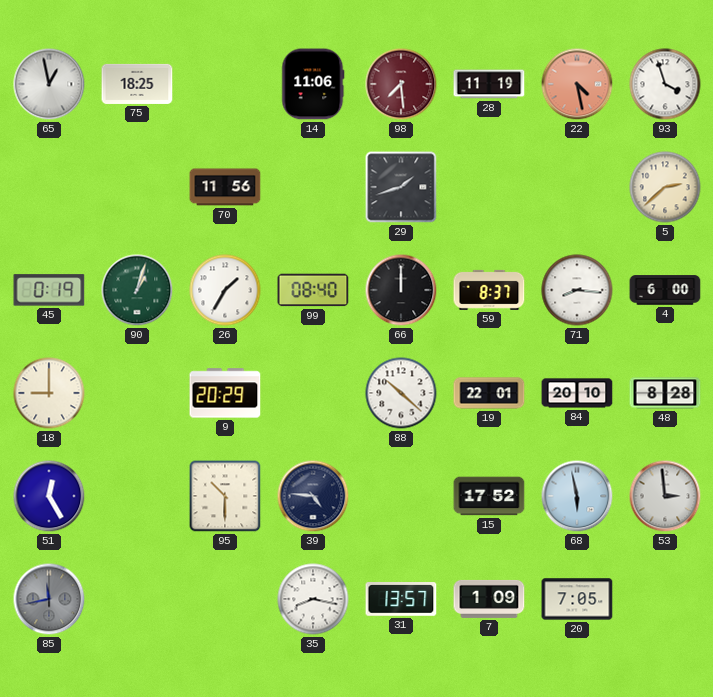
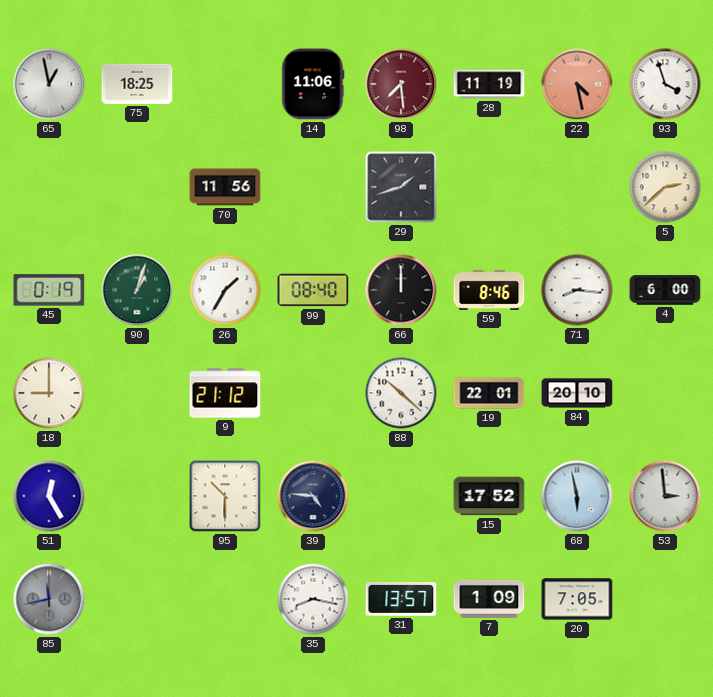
59: 8:37 -> 8:46
9: 20:29 -> 21:12
48: 8:28 -> none
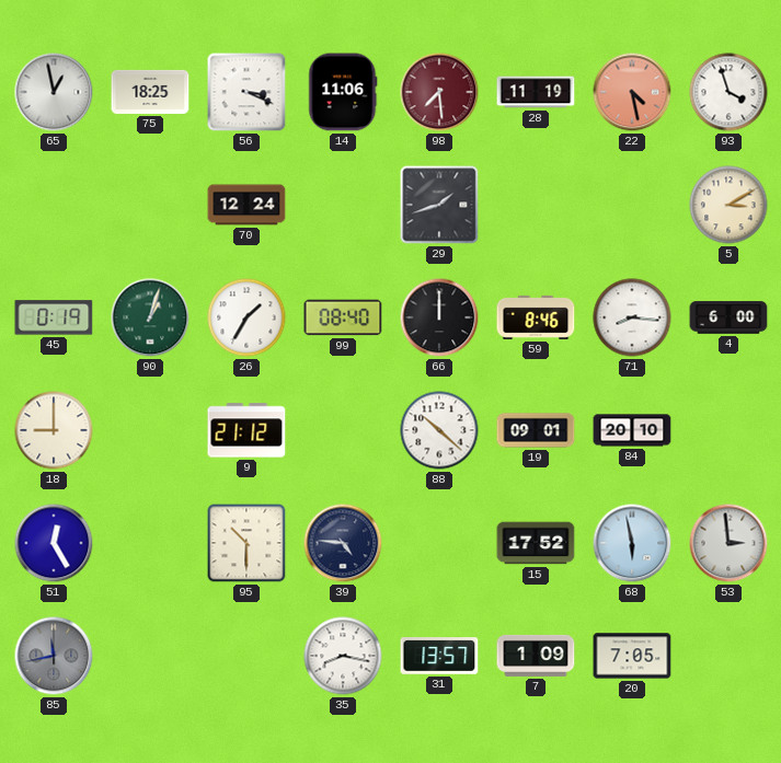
56: none -> 3:19
70: 11:56 -> 12:24
5: 2:38 -> 3:10
19: 22:01 -> 09:01
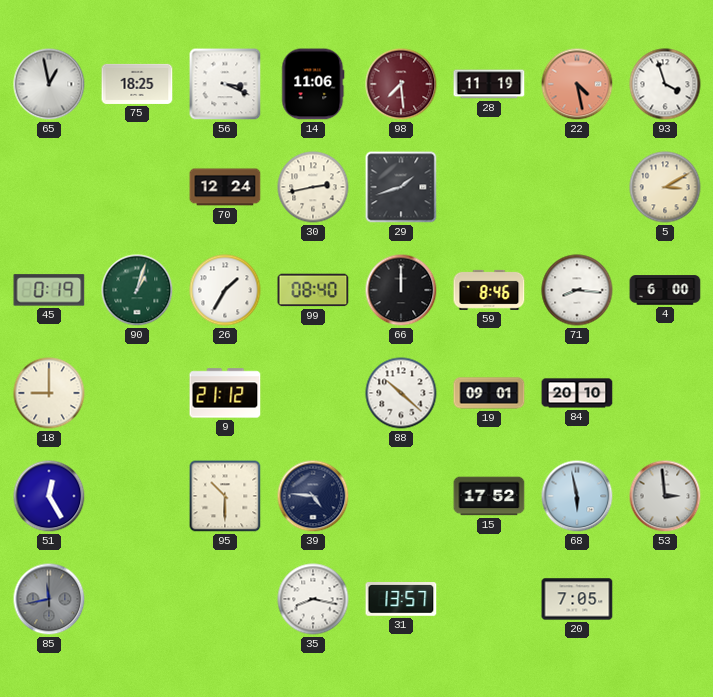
30: none -> 2:43
7: 1:09 -> none
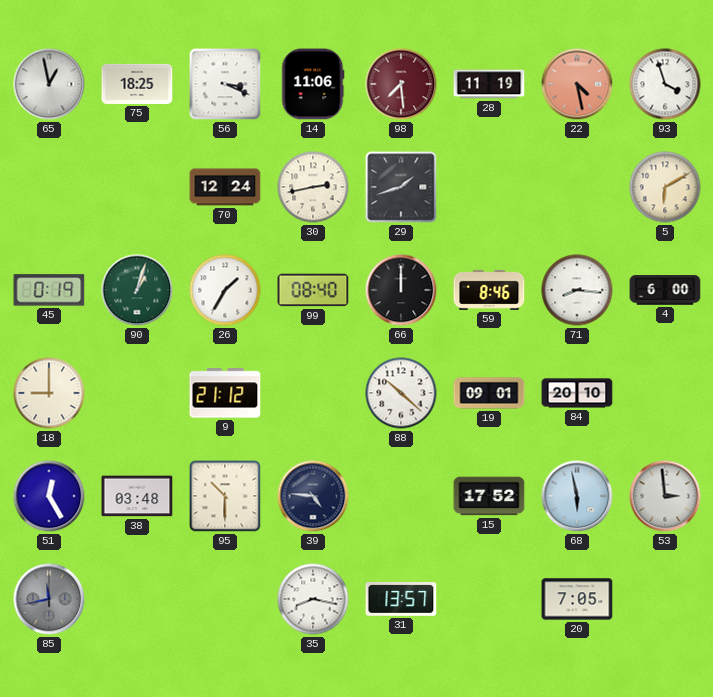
5: 3:10 -> 6:10
38: none -> 03:48
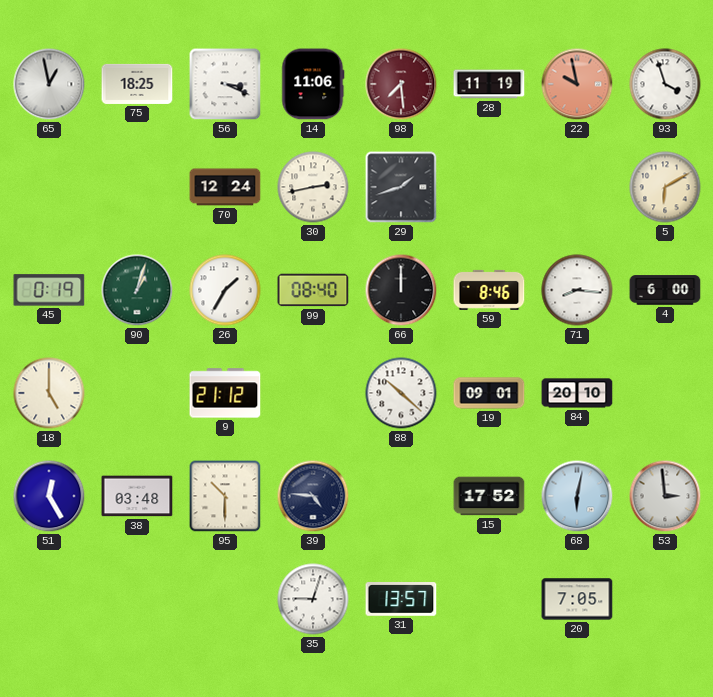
22: 4:28 -> 9:58
18: 9:00 -> 5:00
68: 5:58 -> 6:02
85: 11:43 -> none
35: 8:17 -> 9:03
